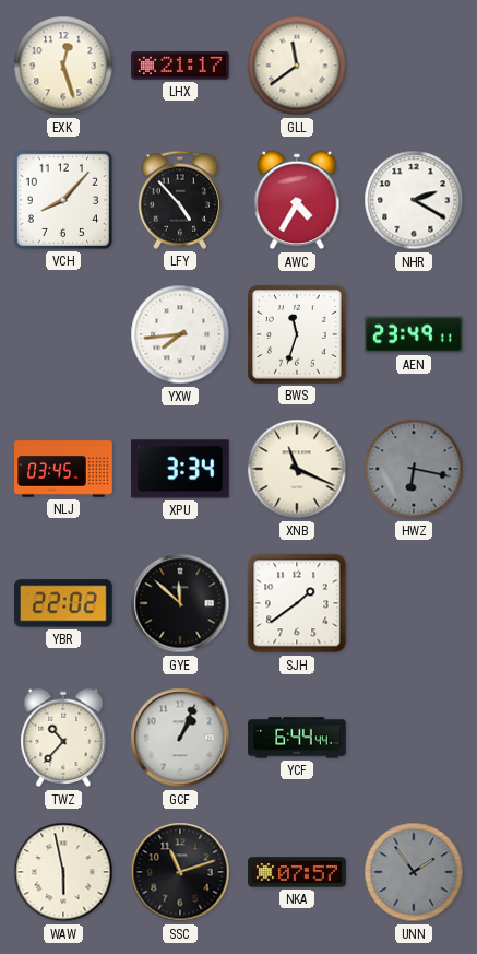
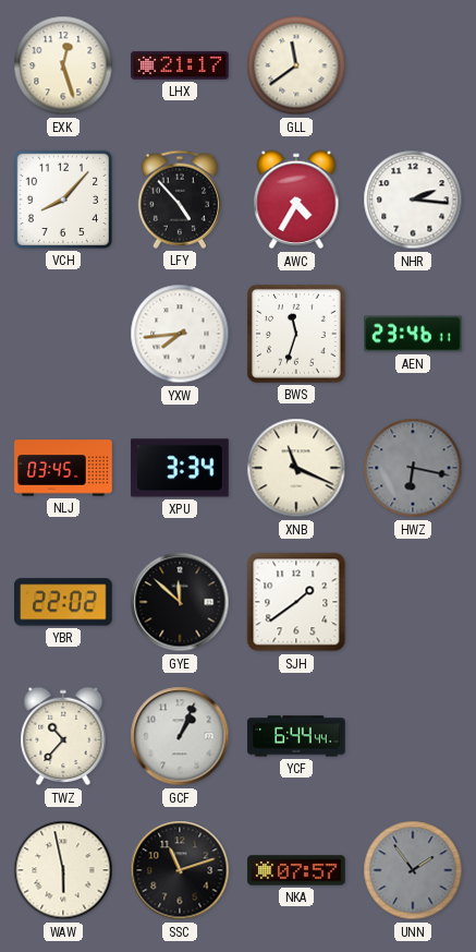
NHR: 2:20 -> 2:16
AEN: 23:49 -> 23:46
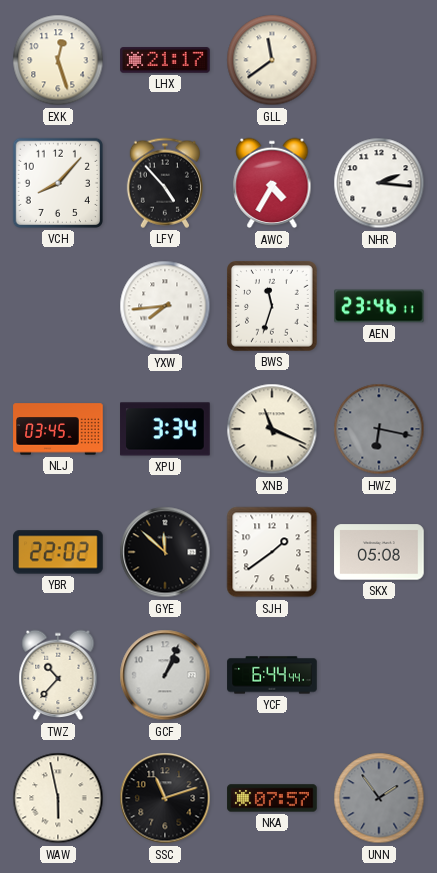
SKX: none -> 05:08
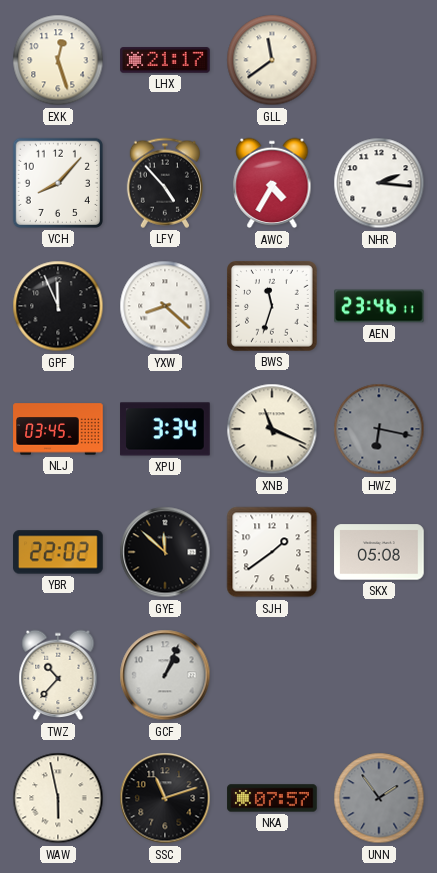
GPF: none -> 11:56
YXW: 7:44 -> 8:22
YCF: 6:44 -> none
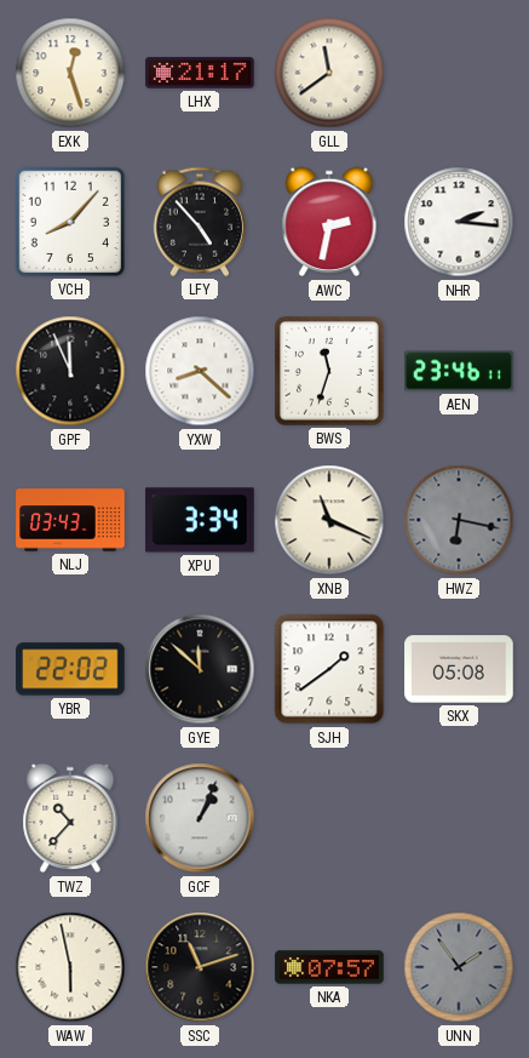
AWC: 4:35 -> 2:32
NLJ: 03:45 -> 03:43
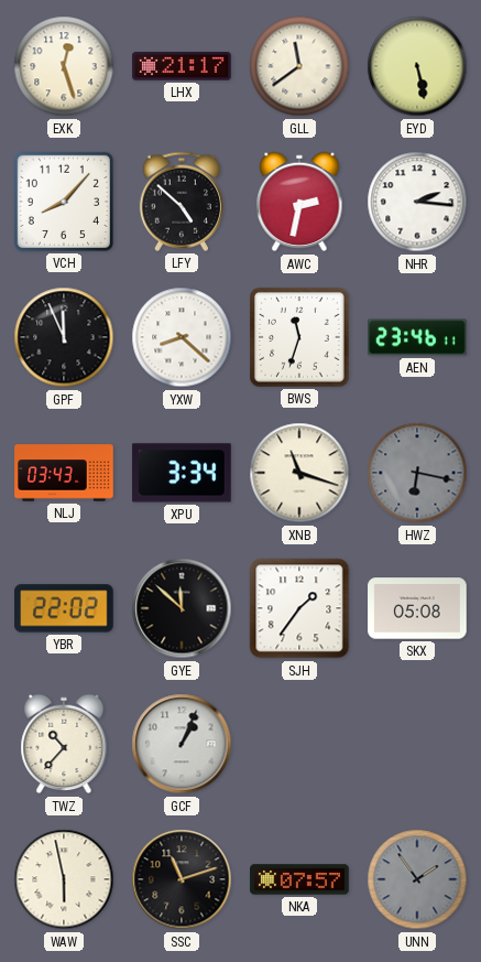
EYD: none -> 5:28
LFY: 4:53 -> 4:52
XNB: 11:19 -> 11:18
SJH: 1:39 -> 1:36
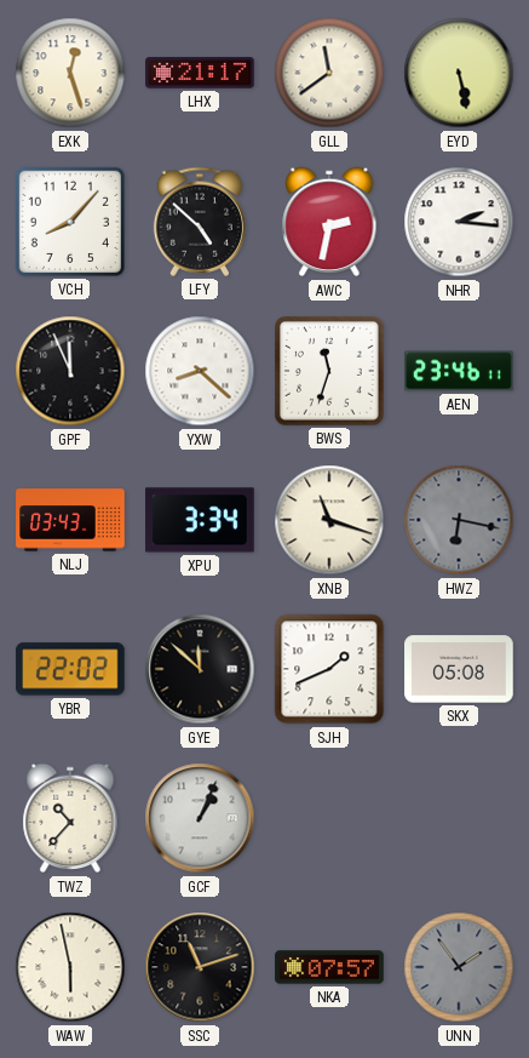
SJH: 1:36 -> 1:41
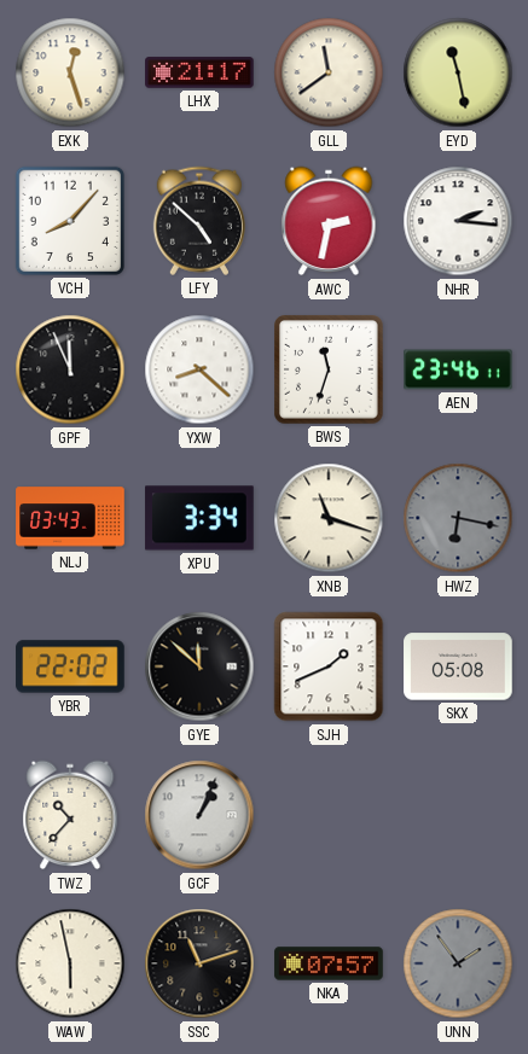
EYD: 5:28 -> 11:28
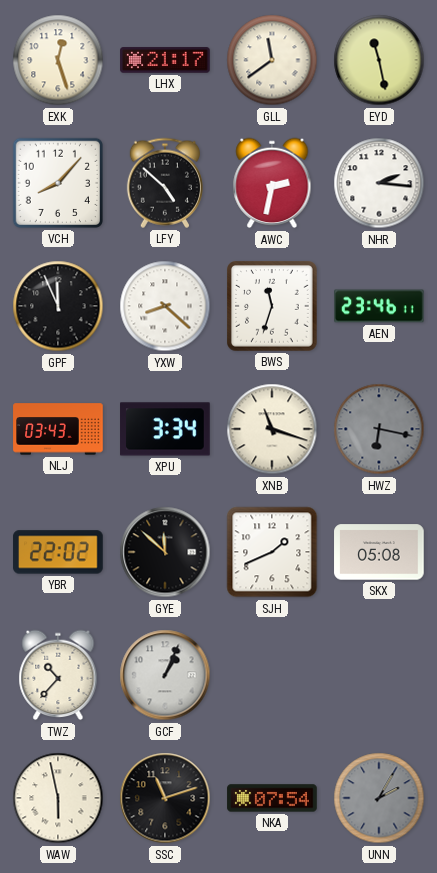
NKA: 07:57 -> 07:54
UNN: 1:54 -> 2:05
